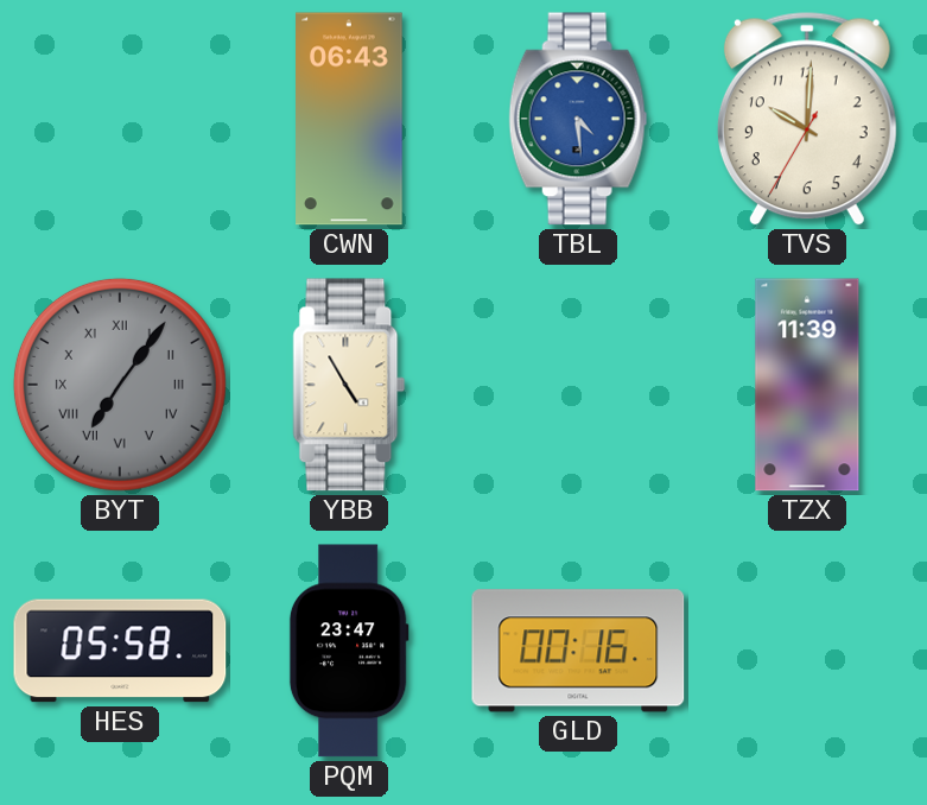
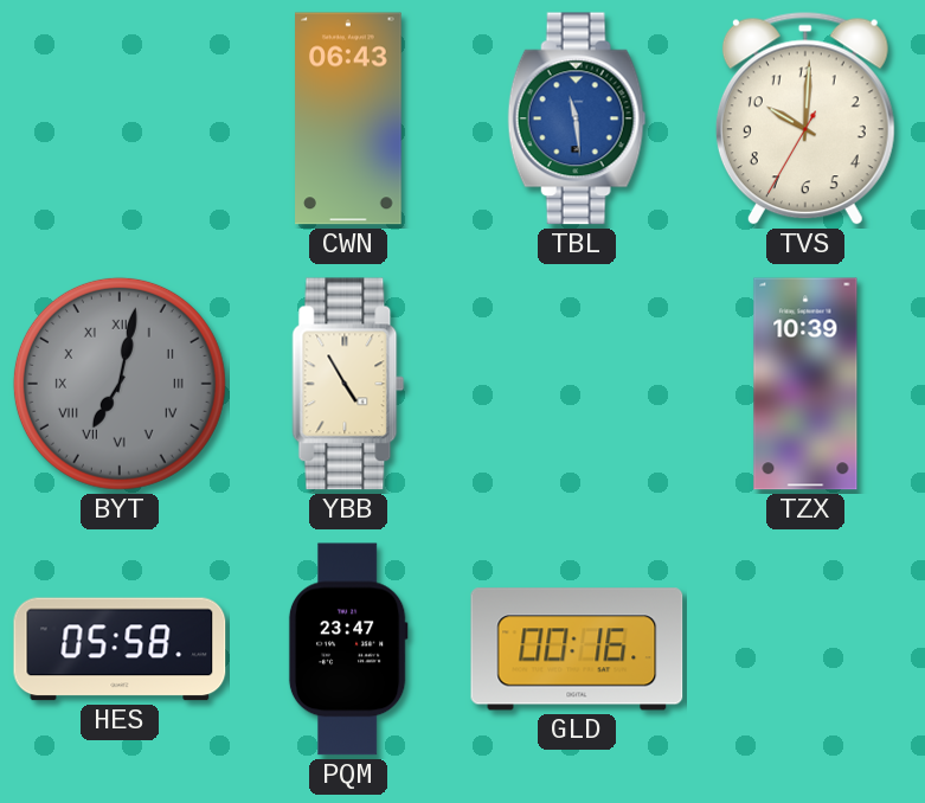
TBL: 4:29 -> 11:29
BYT: 7:06 -> 7:02
TZX: 11:39 -> 10:39
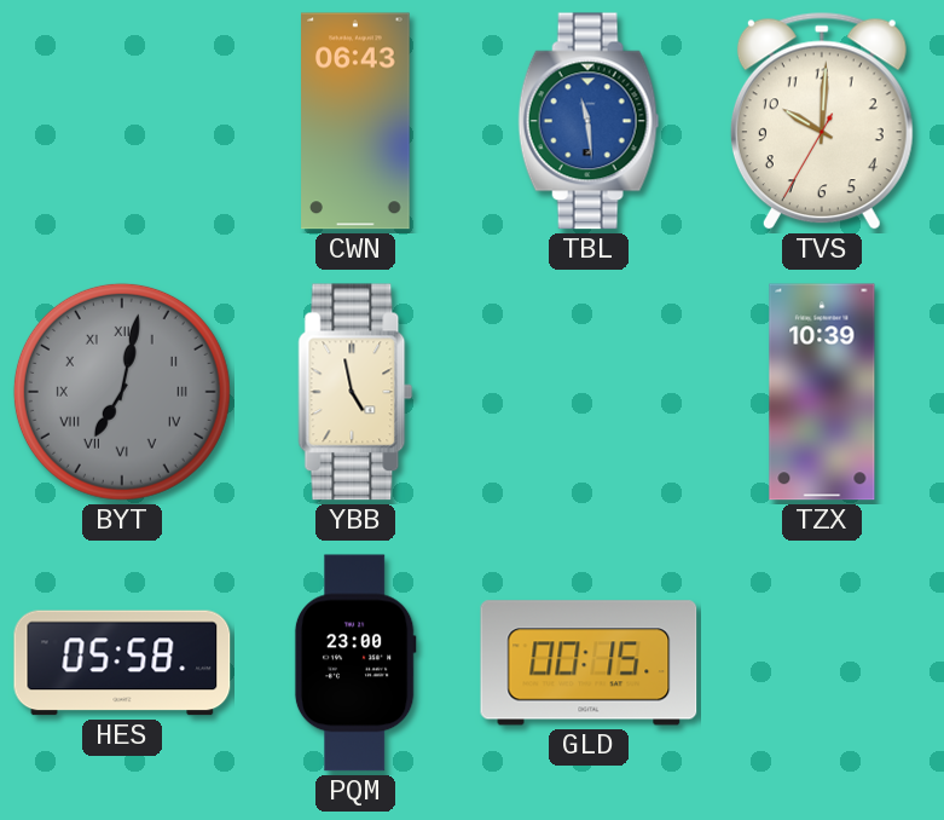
YBB: 4:55 -> 4:58
PQM: 23:47 -> 23:00
GLD: 00:16 -> 00:15
